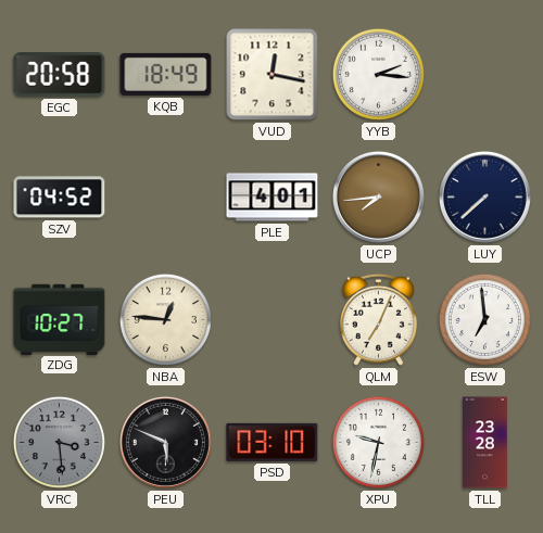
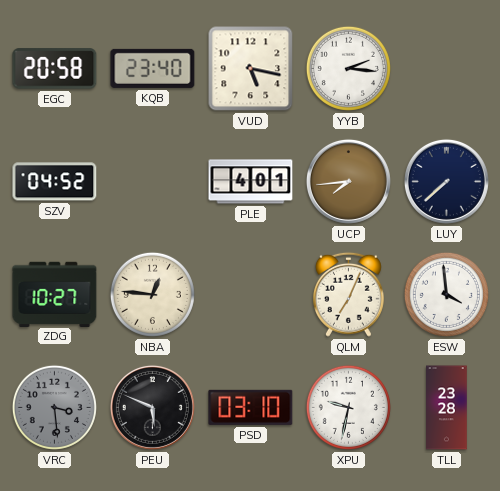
KQB: 18:49 -> 23:40
VUD: 12:17 -> 5:17
ESW: 6:59 -> 3:59
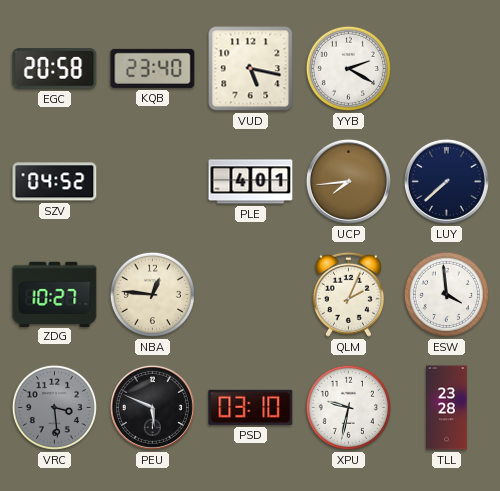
YYB: 2:16 -> 2:20
QLM: 7:04 -> 2:04
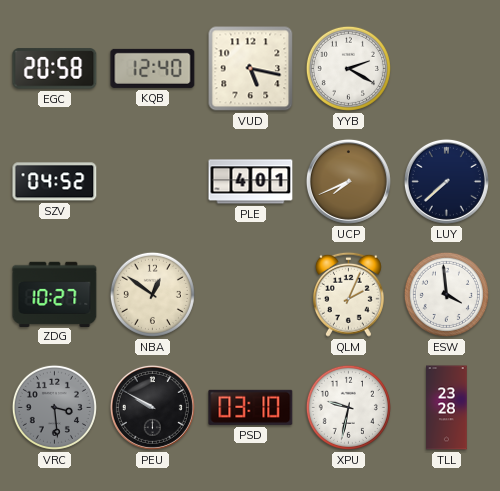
KQB: 23:40 -> 12:40
UCP: 7:44 -> 7:41
NBA: 12:46 -> 12:51
PEU: 5:49 -> 9:50
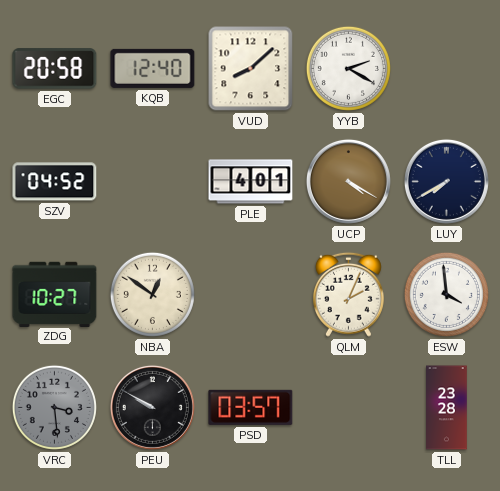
VUD: 5:17 -> 8:08
UCP: 7:41 -> 4:20
LUY: 7:38 -> 7:40
PSD: 03:10 -> 03:57
XPU: 9:32 -> none
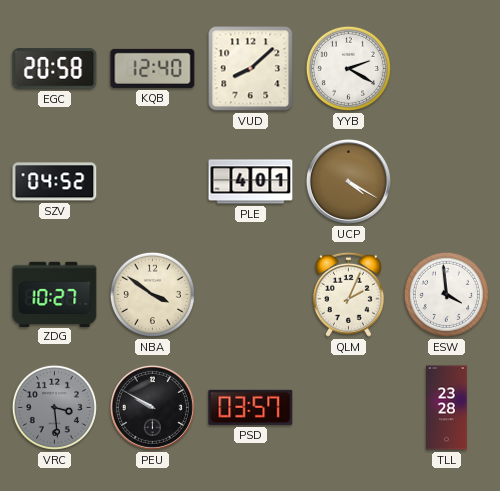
LUY: 7:40 -> none
NBA: 12:51 -> 3:51
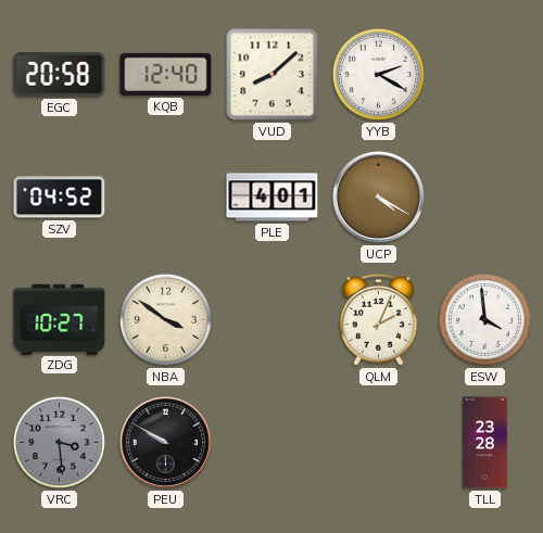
PSD: 03:57 -> none
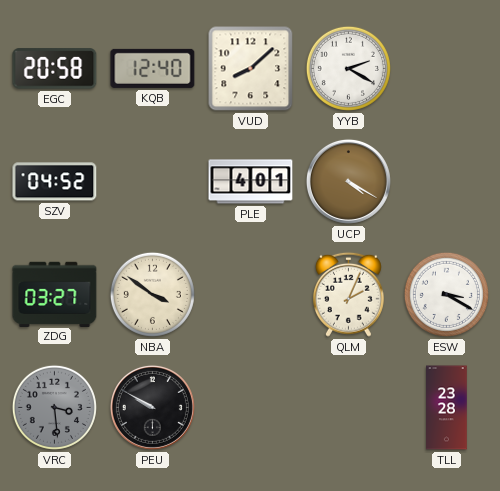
ZDG: 10:27 -> 03:27
ESW: 3:59 -> 3:20
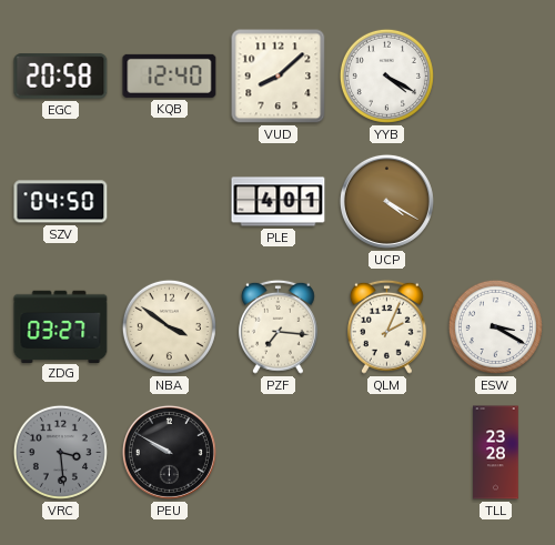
YYB: 2:20 -> 4:20
SZV: 04:52 -> 04:50
PZF: none -> 7:16
